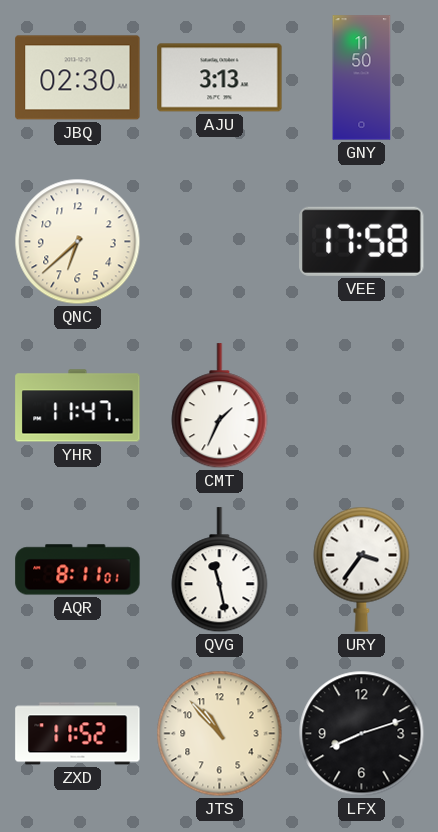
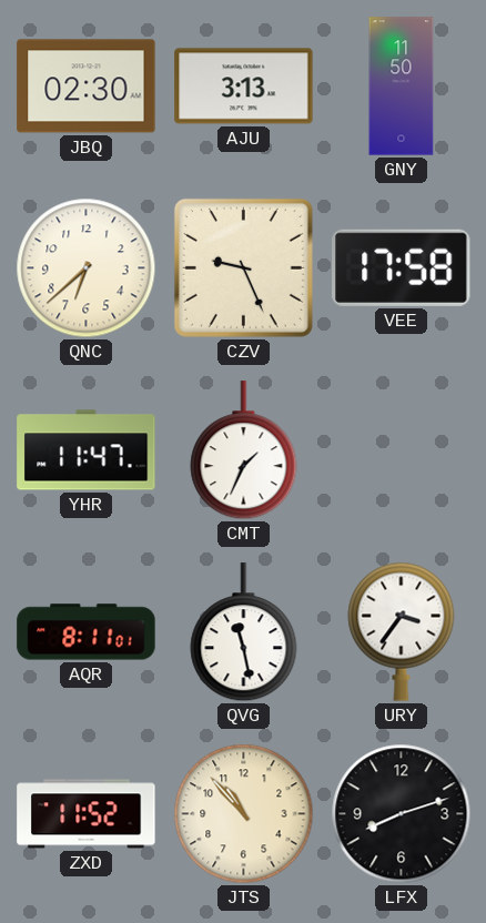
CZV: none -> 9:26
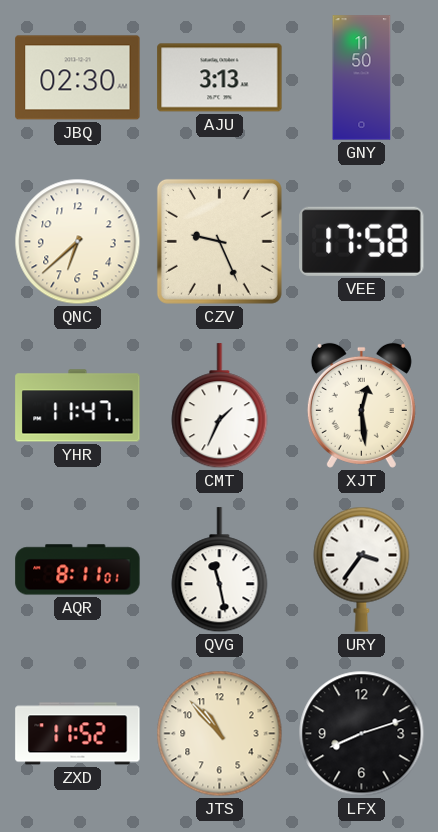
XJT: none -> 12:29
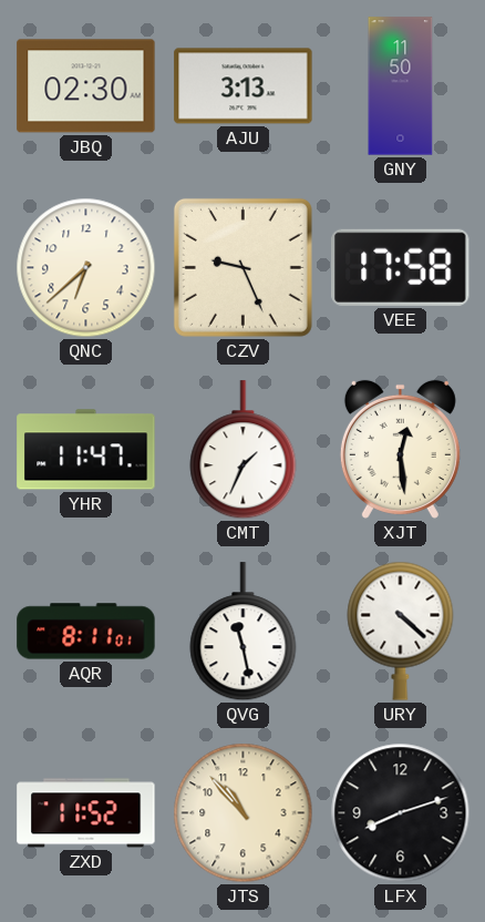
URY: 3:36 -> 4:22
